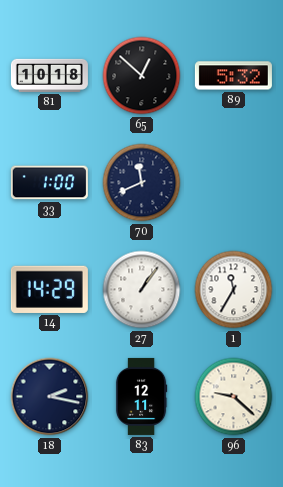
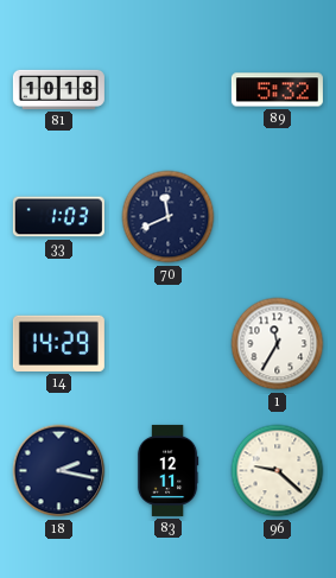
65: 12:52 -> none
33: 1:00 -> 1:03
27: 1:06 -> none
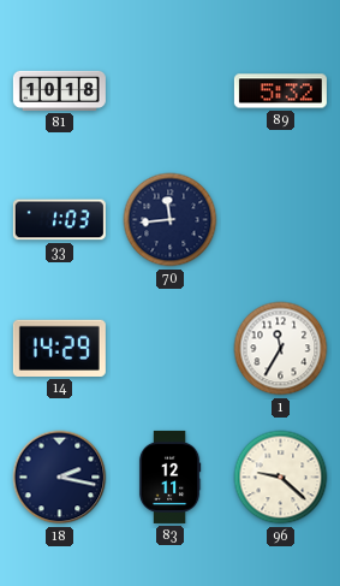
70: 11:41 -> 11:44
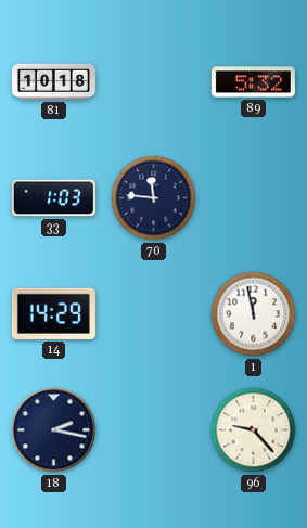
70: 11:44 -> 11:46
1: 11:35 -> 11:58
83: 12:11 -> none
96: 9:22 -> 9:23
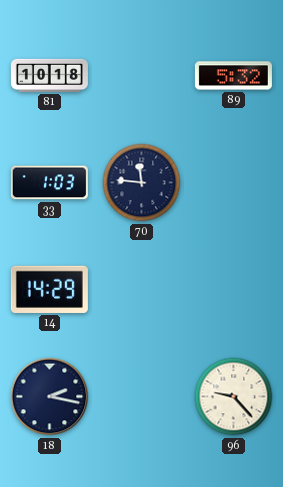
1: 11:58 -> none
